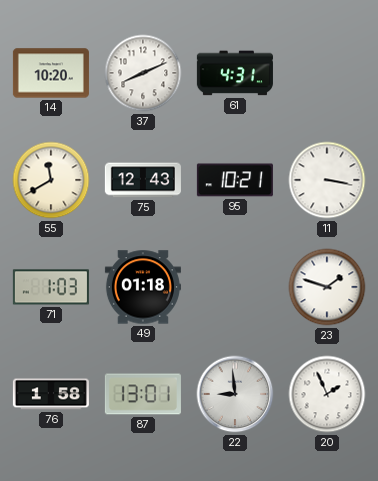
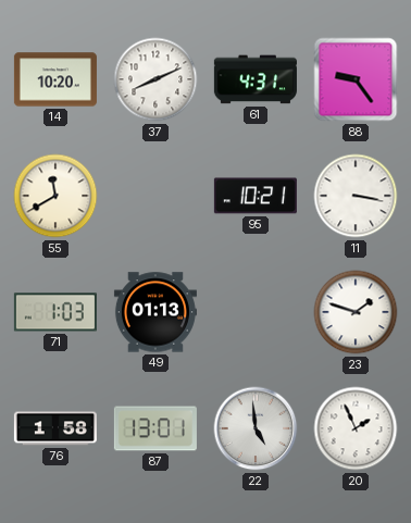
88: none -> 9:24
75: 12:43 -> none
49: 01:18 -> 01:13
22: 8:59 -> 4:59
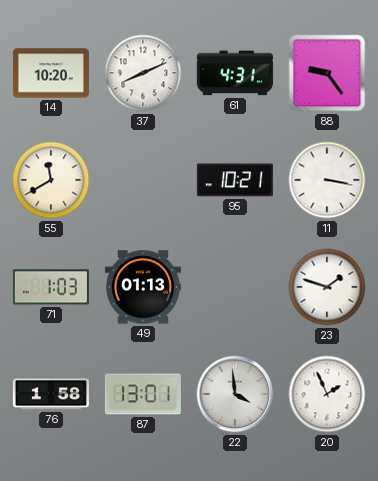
22: 4:59 -> 3:59
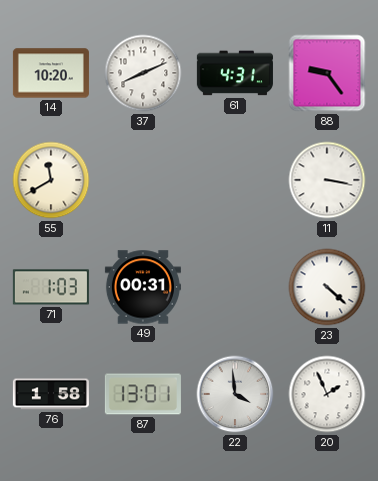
95: 10:21 -> none
49: 01:13 -> 00:31
23: 1:48 -> 4:22
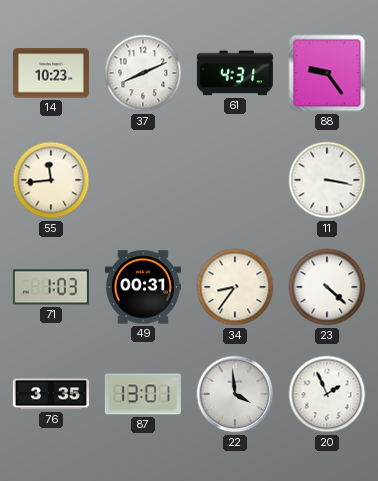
14: 10:20 -> 10:23
55: 11:40 -> 11:44
34: none -> 8:36
76: 1:58 -> 3:35
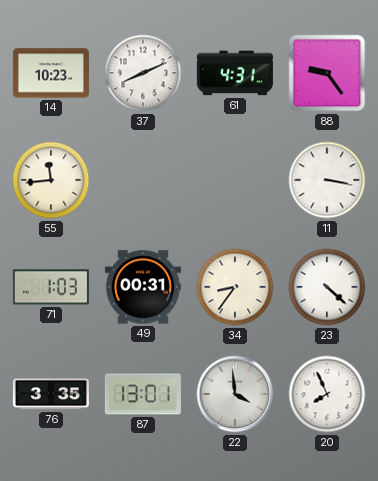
20: 1:56 -> 7:56
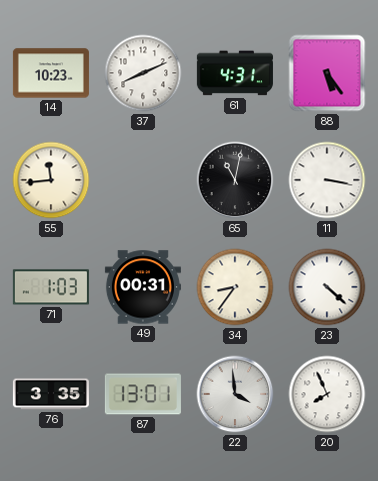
88: 9:24 -> 5:24
65: none -> 11:02
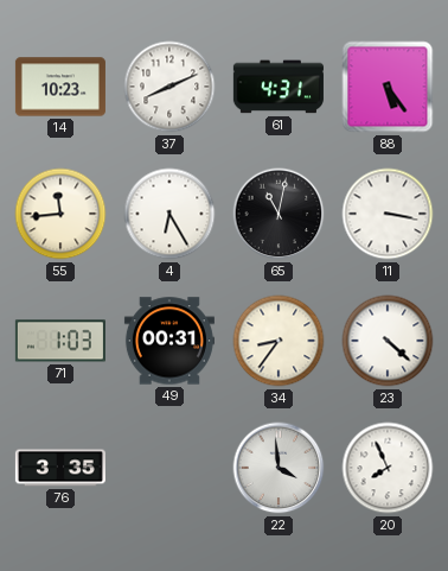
4: none -> 6:25
87: 13:01 -> none
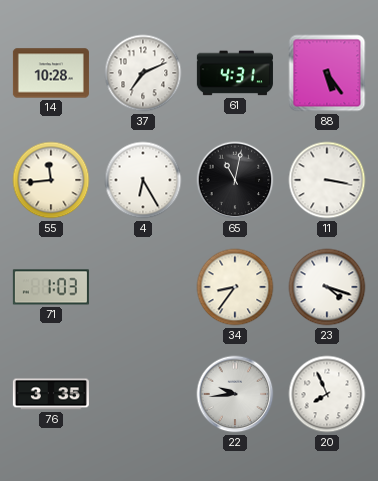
14: 10:23 -> 10:28
37: 8:11 -> 7:11
49: 00:31 -> none
23: 4:22 -> 4:18
22: 3:59 -> 9:44
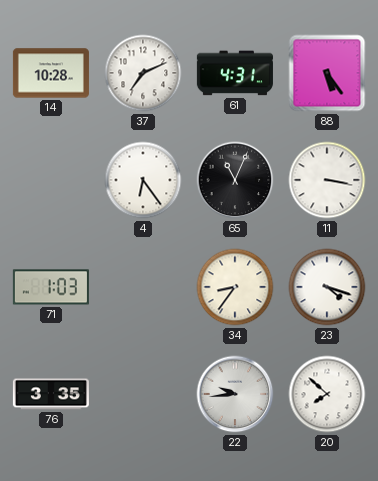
55: 11:44 -> none
4: 6:25 -> 6:24
65: 11:02 -> 11:04
20: 7:56 -> 7:52
